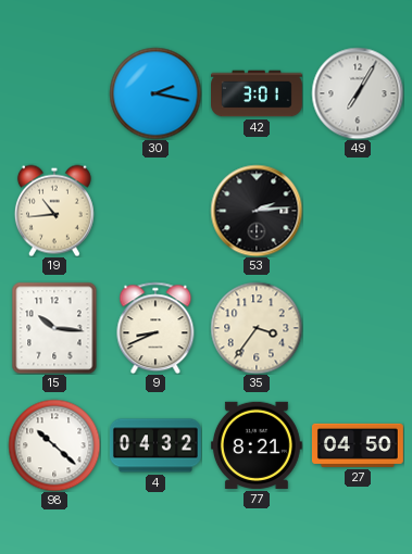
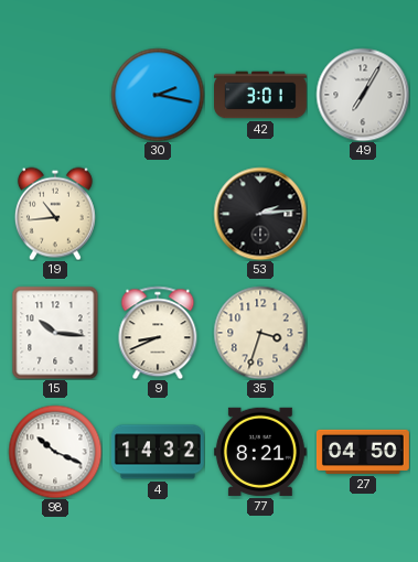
35: 3:36 -> 3:33
98: 10:22 -> 10:19
4: 04:32 -> 14:32
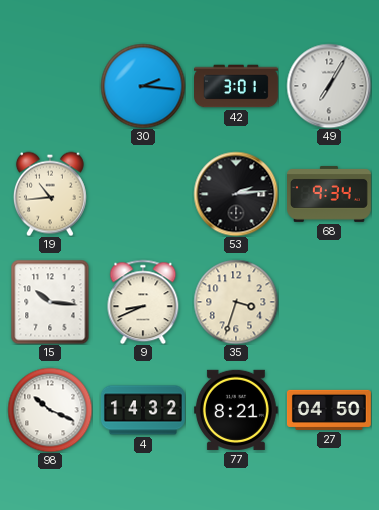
30: 2:17 -> 2:16
68: none -> 9:34
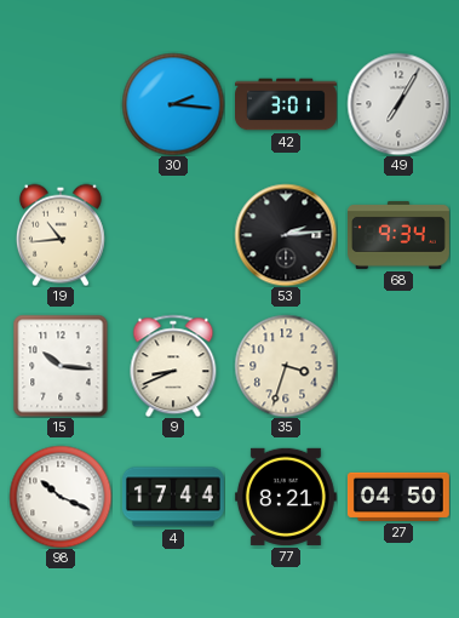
4: 14:32 -> 17:44
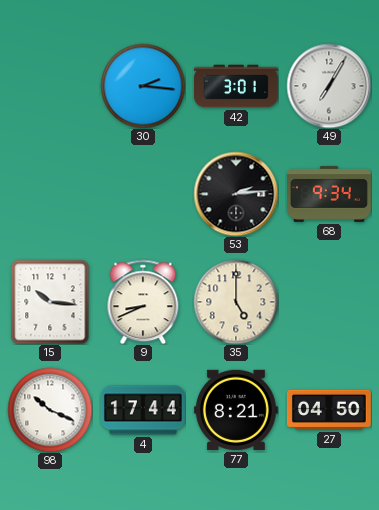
19: 10:44 -> none
35: 3:33 -> 5:00
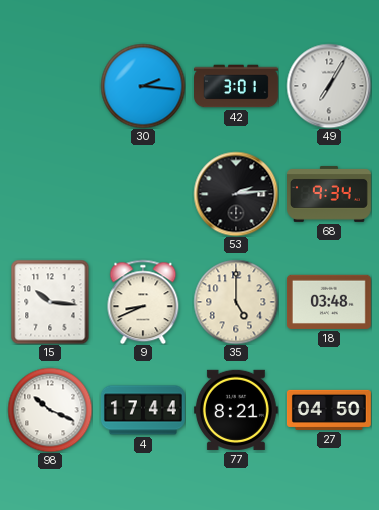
18: none -> 03:48
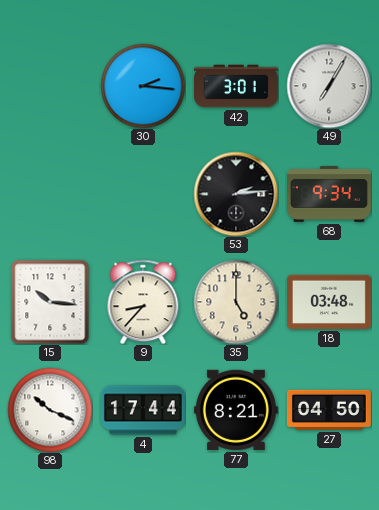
9: 8:41 -> 8:37
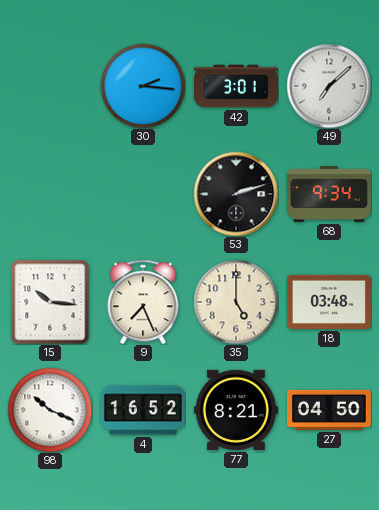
49: 7:05 -> 7:08
53: 2:14 -> 2:12
9: 8:37 -> 7:26
4: 17:44 -> 16:52
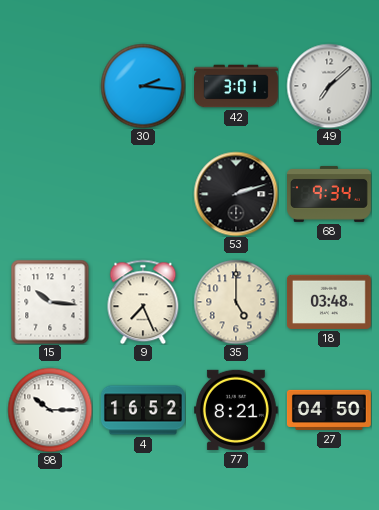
98: 10:19 -> 10:15
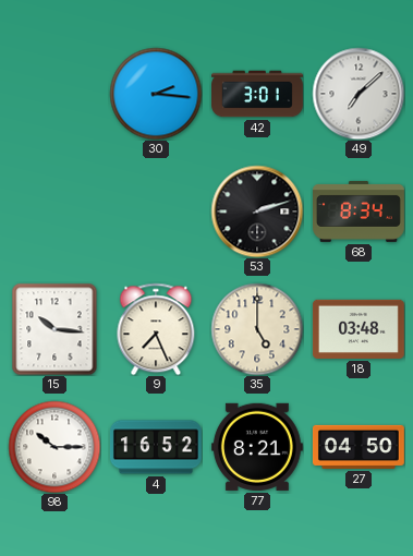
68: 9:34 -> 8:34
